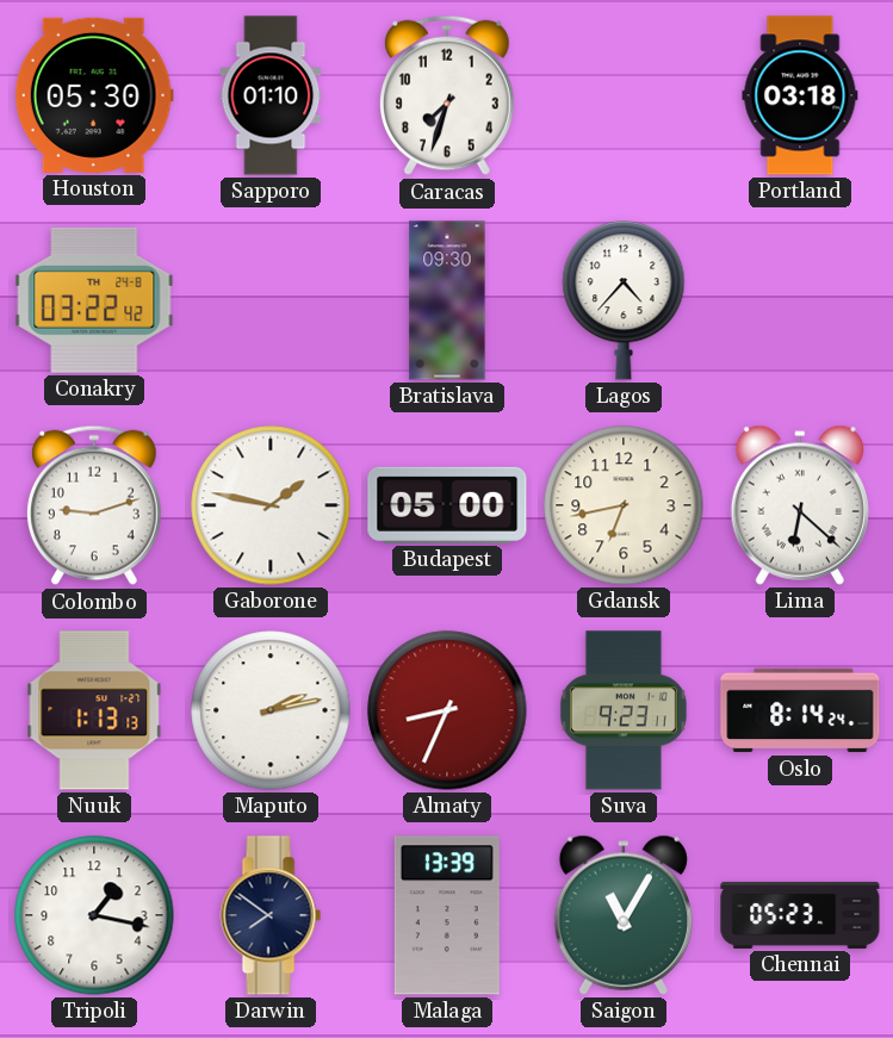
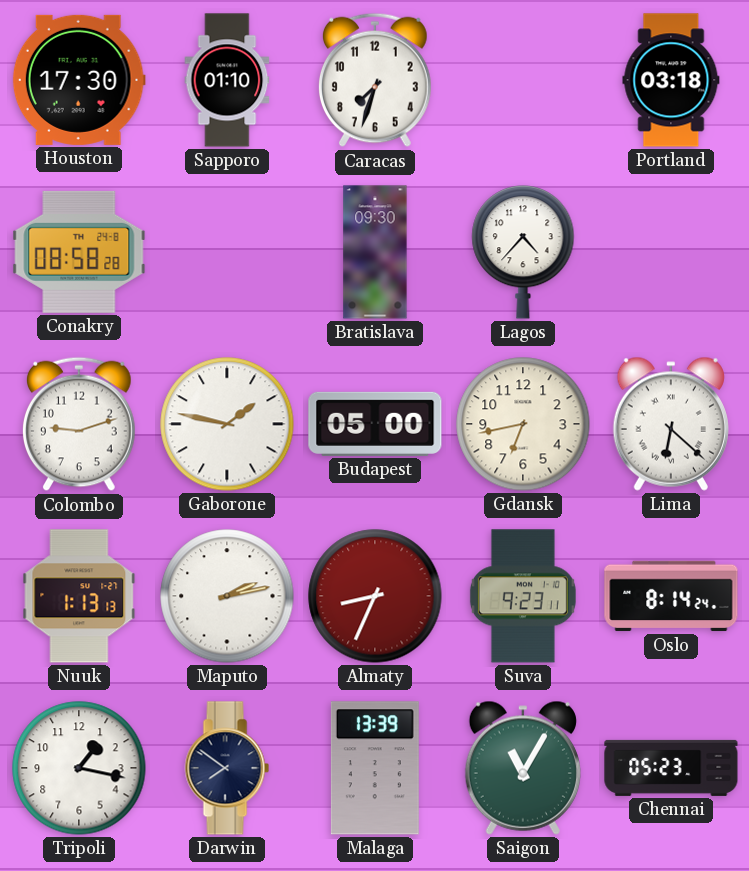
Houston: 05:30 -> 17:30
Conakry: 03:22 -> 08:58
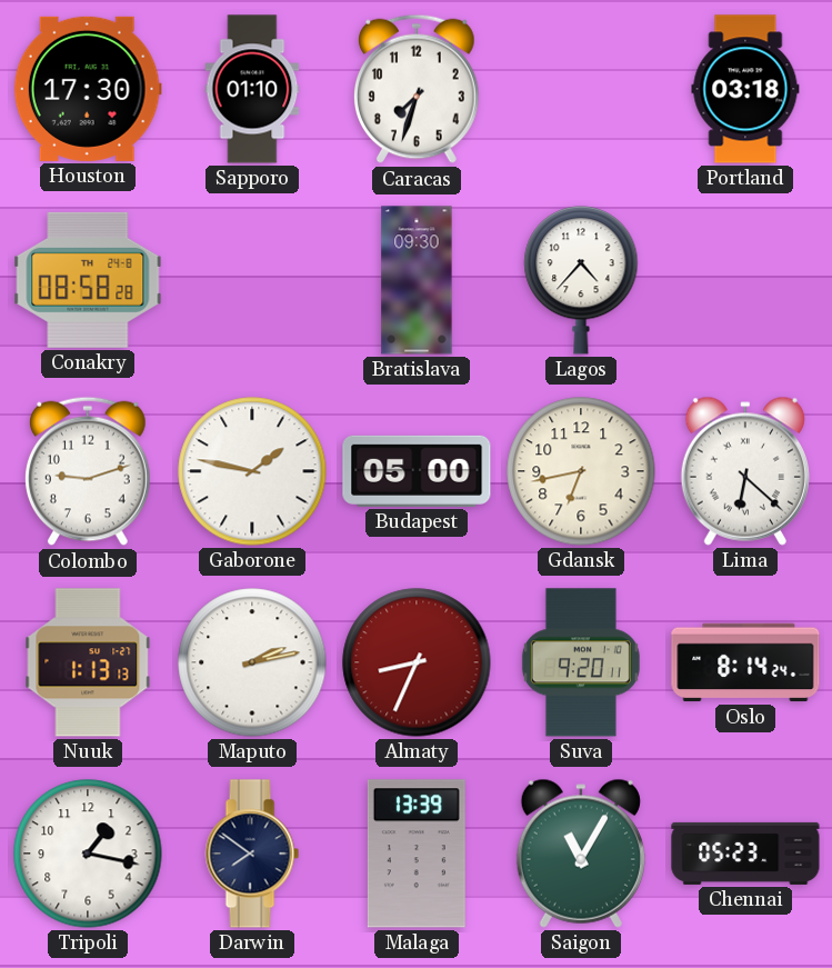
Suva: 9:23 -> 9:20
